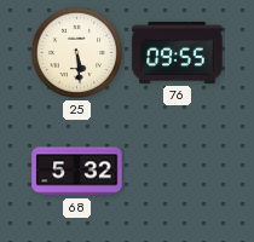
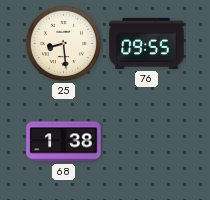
25: 5:29 -> 8:29
68: 5:32 -> 1:38
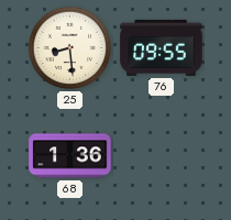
68: 1:38 -> 1:36
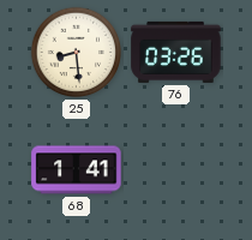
76: 09:55 -> 03:26
68: 1:36 -> 1:41
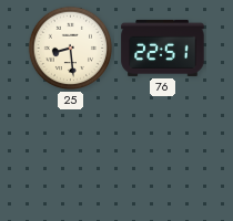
76: 03:26 -> 22:51
68: 1:41 -> none
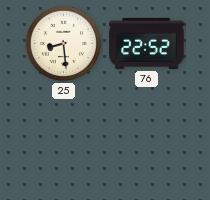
76: 22:51 -> 22:52
